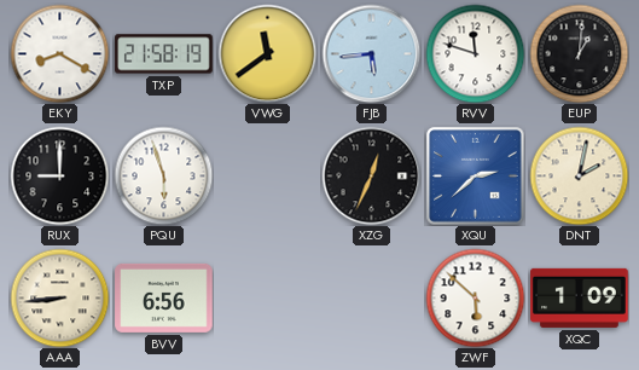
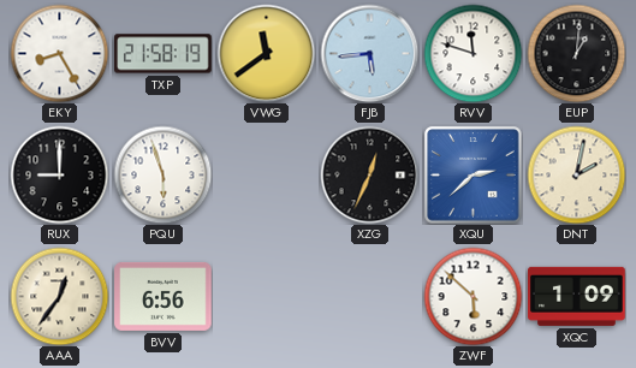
EKY: 8:20 -> 8:25
AAA: 8:44 -> 12:36
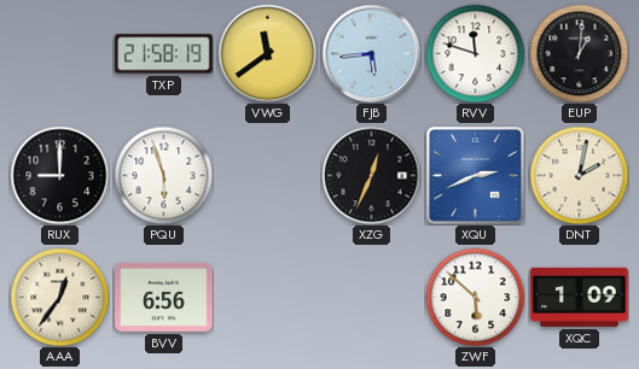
EKY: 8:25 -> none
XQU: 2:38 -> 2:41
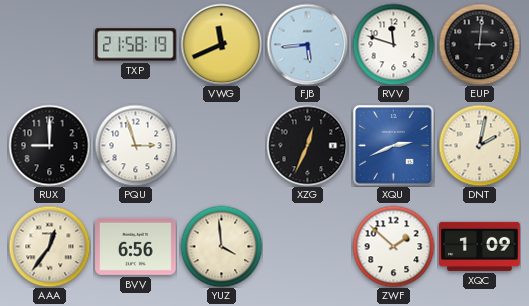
VWG: 11:39 -> 11:41
EUP: 1:01 -> 3:01
PQU: 5:57 -> 2:57
YUZ: none -> 3:59
ZWF: 5:52 -> 1:52
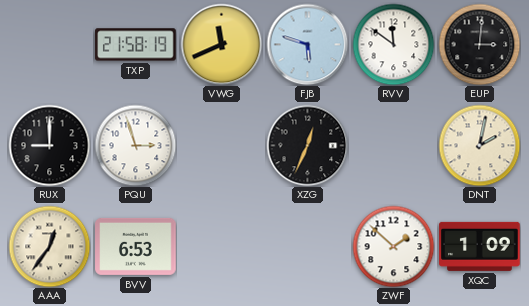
FJB: 5:44 -> 5:48
RVV: 11:48 -> 11:51
XQU: 2:41 -> none
BVV: 6:56 -> 6:53
YUZ: 3:59 -> none
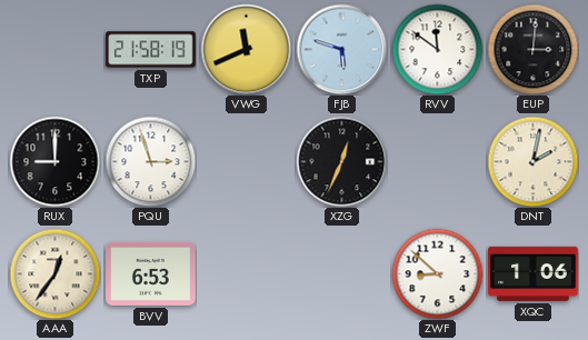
ZWF: 1:52 -> 8:52
XQC: 1:09 -> 1:06
